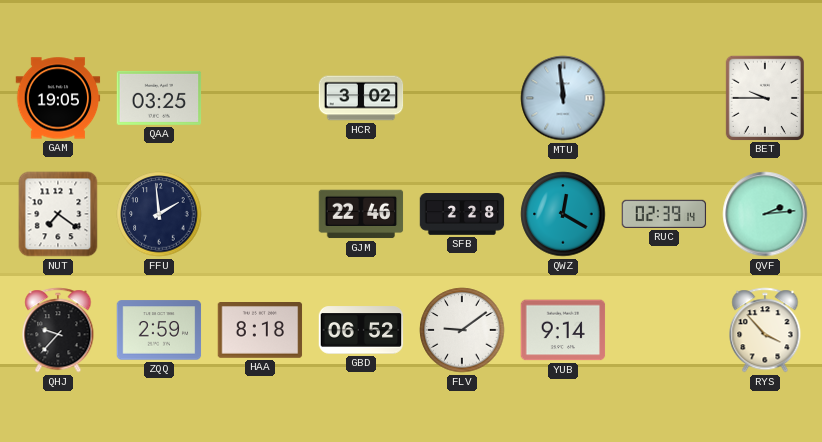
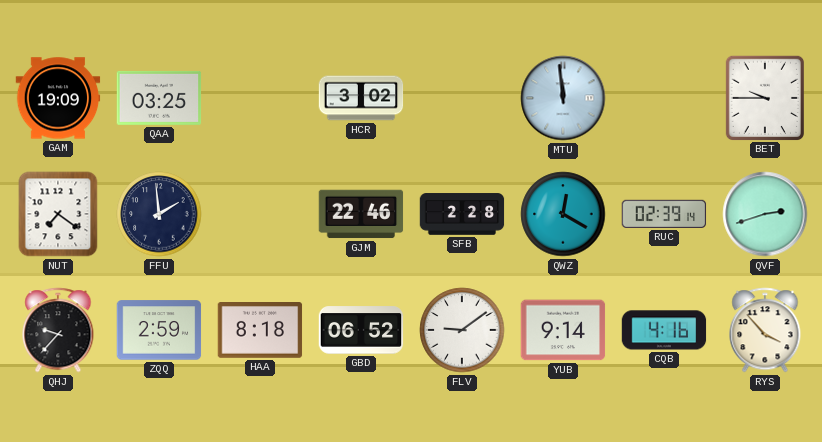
GAM: 19:05 -> 19:09
QVF: 2:14 -> 2:42
CQB: none -> 4:16
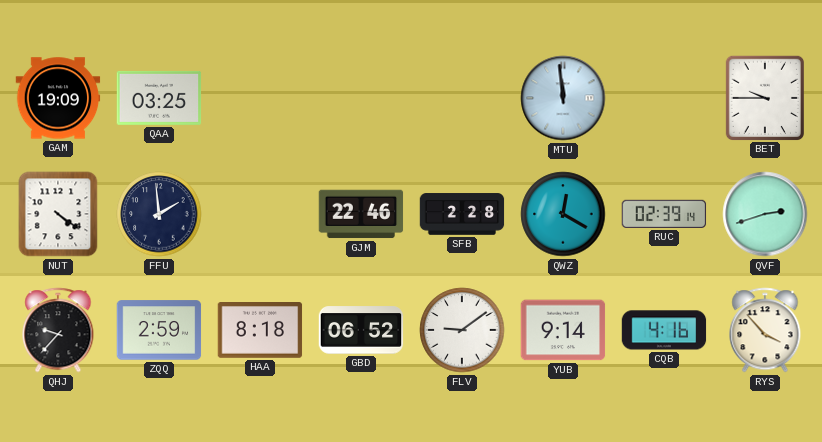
HCR: 3:02 -> none
NUT: 7:21 -> 4:21
